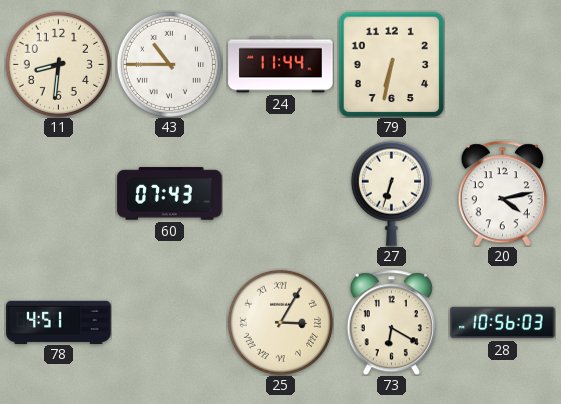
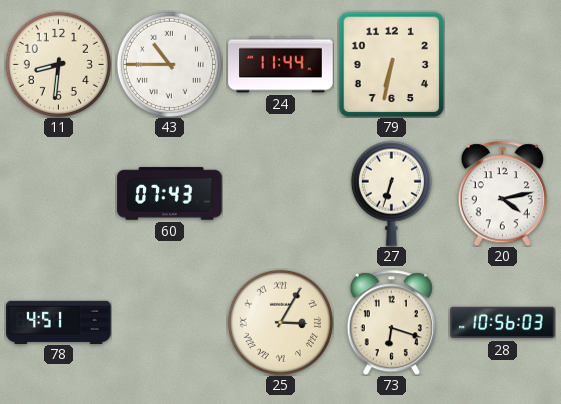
73: 6:20 -> 6:18
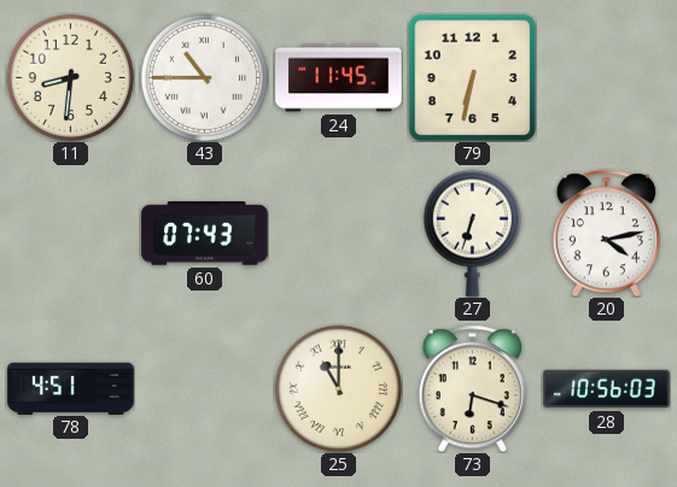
24: 11:44 -> 11:45
25: 3:05 -> 11:00
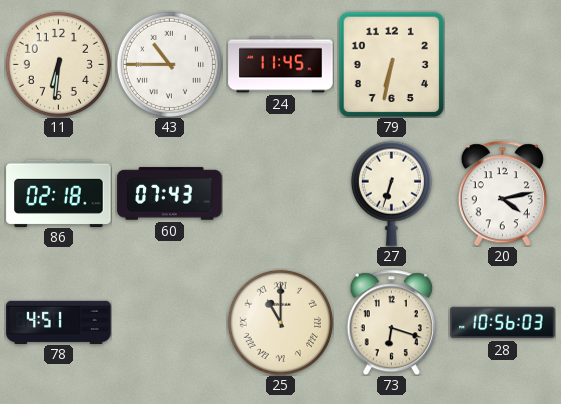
11: 8:31 -> 6:31
86: none -> 02:18
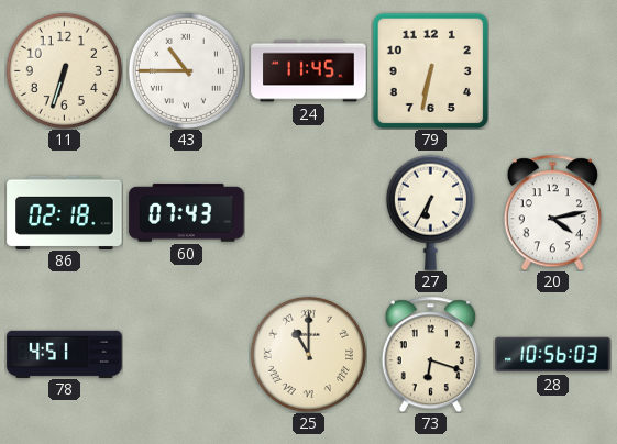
11: 6:31 -> 6:33
27: 6:33 -> 6:35
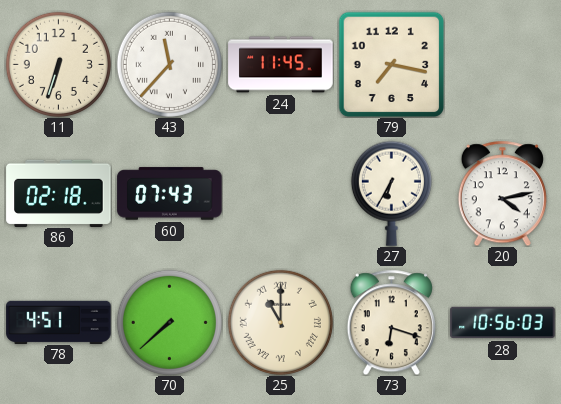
43: 10:45 -> 11:37
79: 6:32 -> 7:17
70: none -> 7:38
